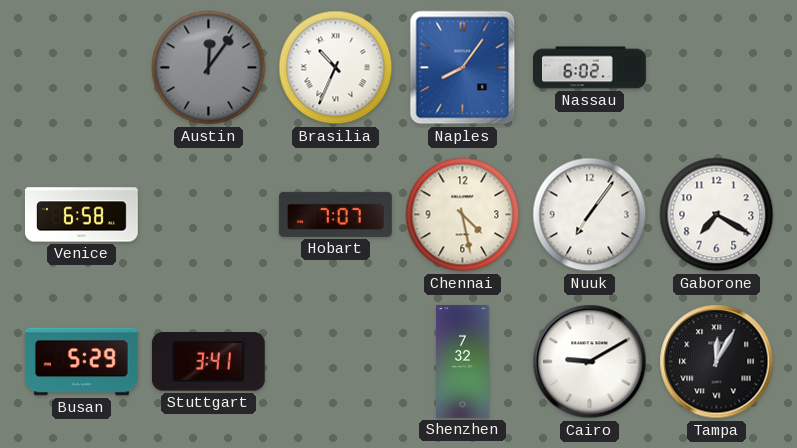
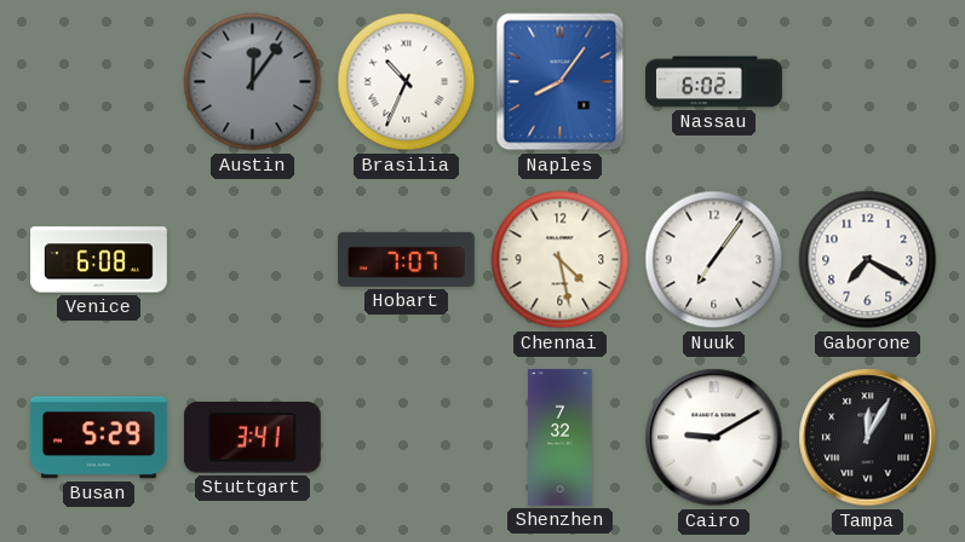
Venice: 6:58 -> 6:08
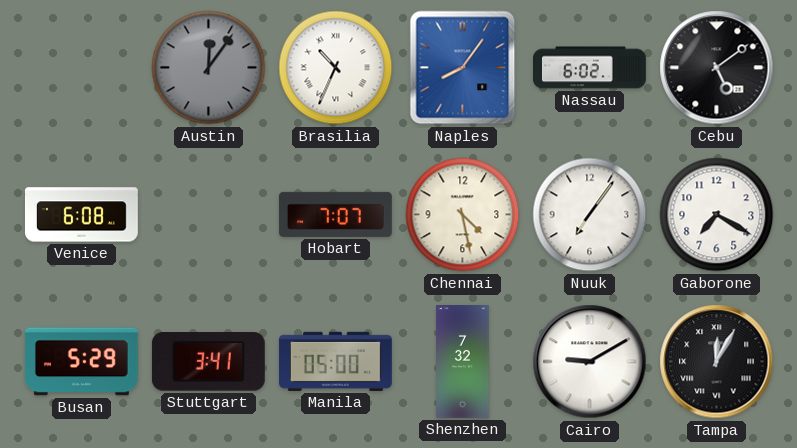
Cebu: none -> 5:09
Manila: none -> 05:00
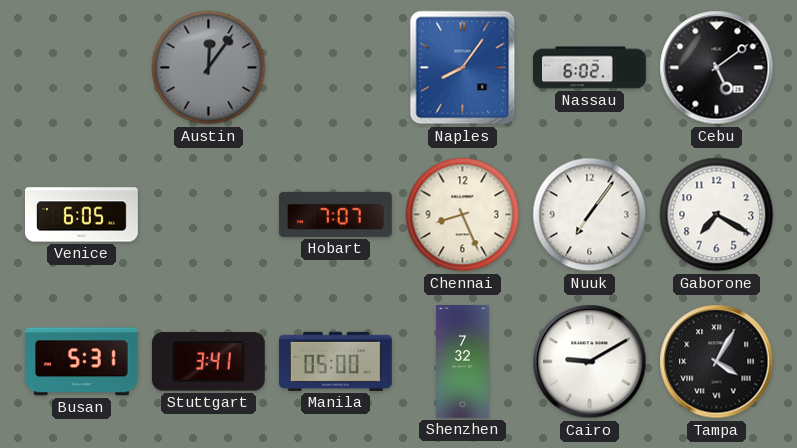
Brasilia: 10:34 -> none
Venice: 6:08 -> 6:05
Chennai: 4:28 -> 8:26
Busan: 5:29 -> 5:31
Tampa: 12:05 -> 4:05
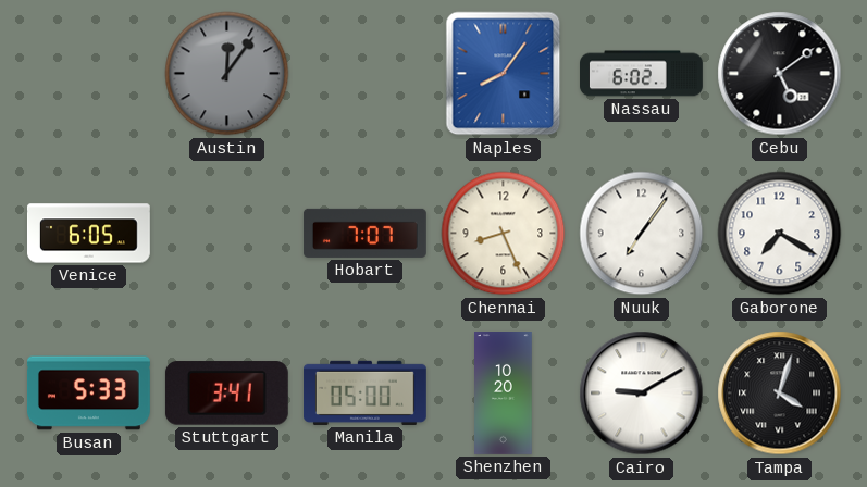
Busan: 5:31 -> 5:33
Shenzhen: 7:32 -> 10:20
Tampa: 4:05 -> 4:03
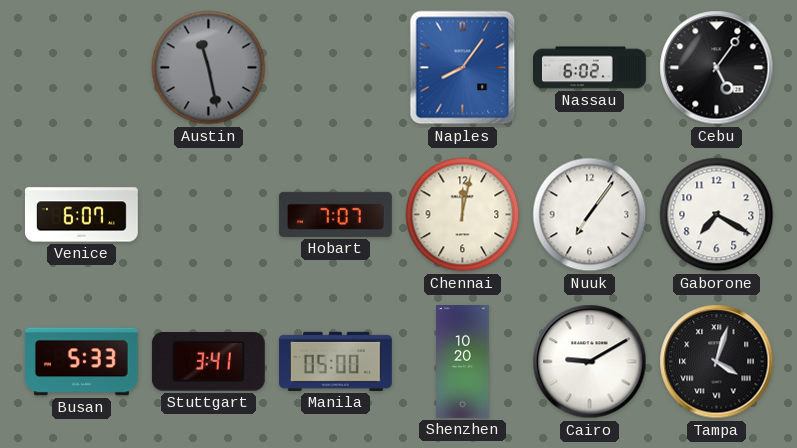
Austin: 12:06 -> 11:28
Cebu: 5:09 -> 5:06
Venice: 6:05 -> 6:07
Chennai: 8:26 -> 12:02
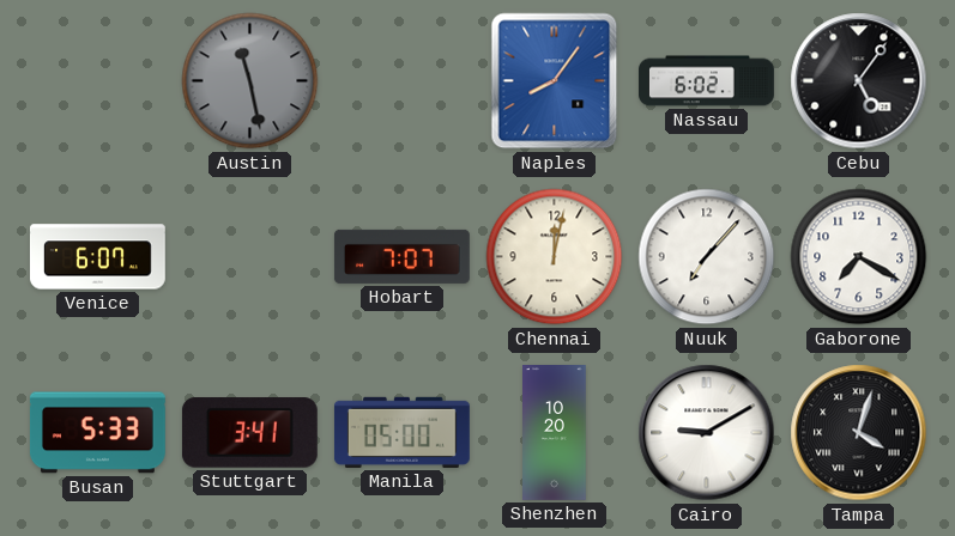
Nuuk: 7:06 -> 7:07
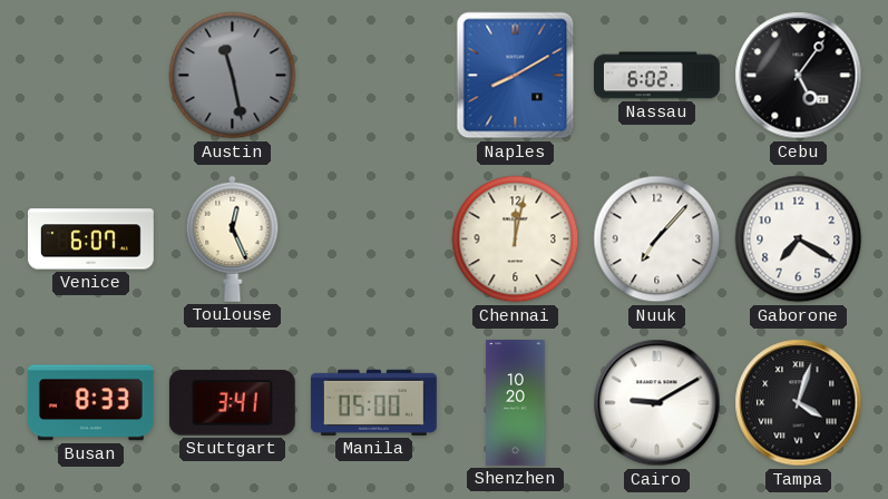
Naples: 8:06 -> 8:10
Toulouse: none -> 12:26
Hobart: 7:07 -> none
Busan: 5:33 -> 8:33
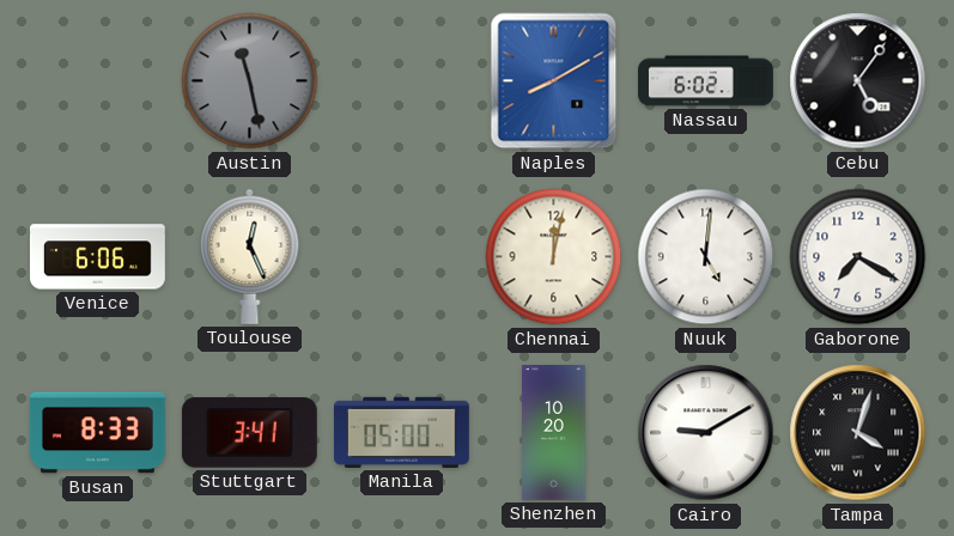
Venice: 6:07 -> 6:06
Nuuk: 7:07 -> 5:01
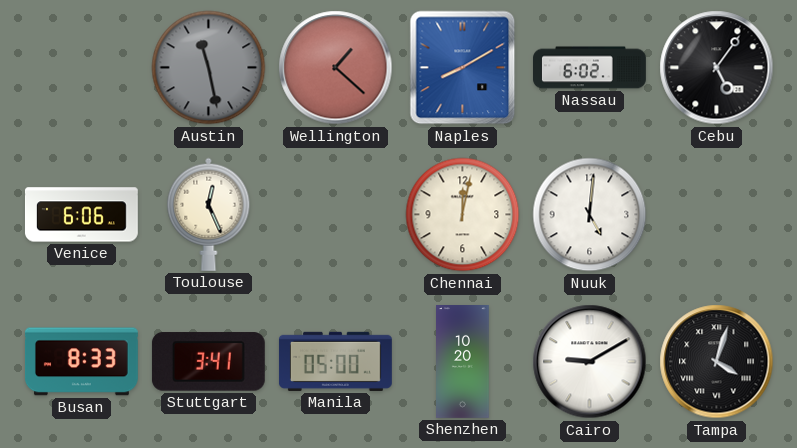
Wellington: none -> 1:22
Gaborone: 7:20 -> none
